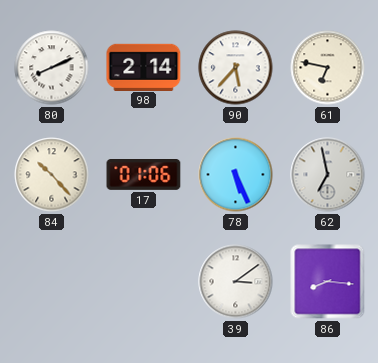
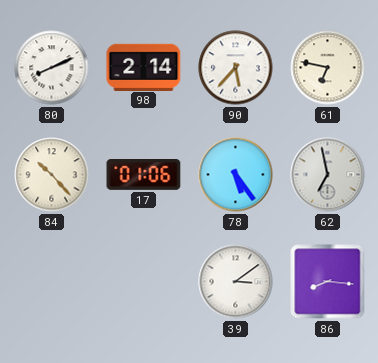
78: 5:26 -> 5:24
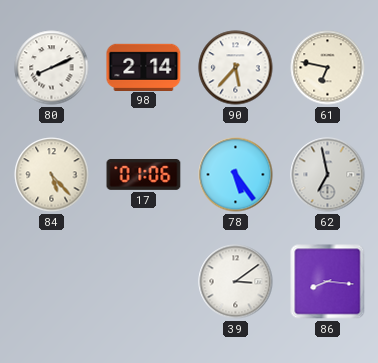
84: 10:23 -> 5:23
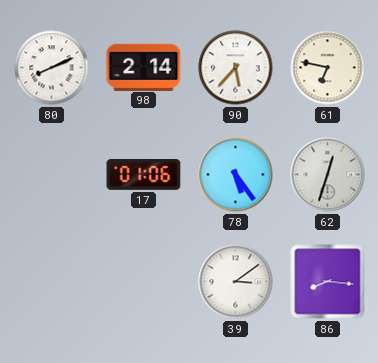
84: 5:23 -> none
62: 6:58 -> 12:33
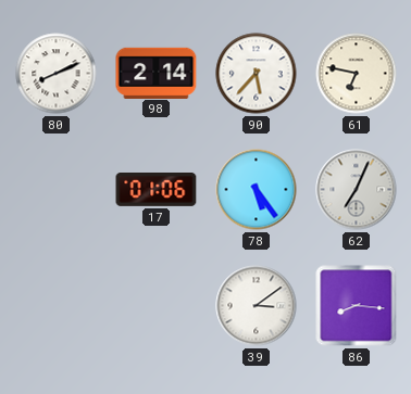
62: 12:33 -> 7:04
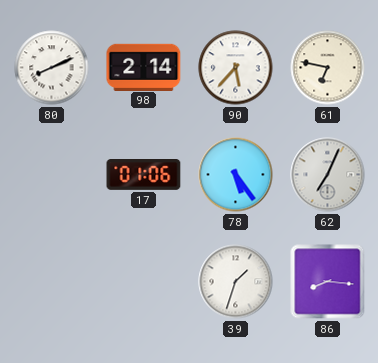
39: 3:09 -> 1:33
